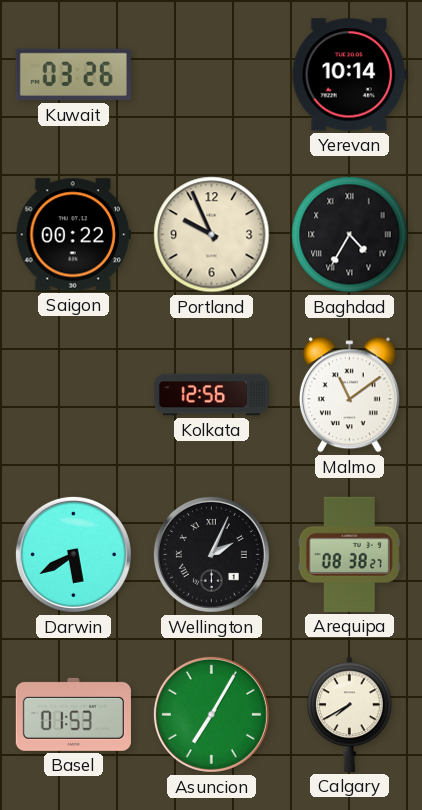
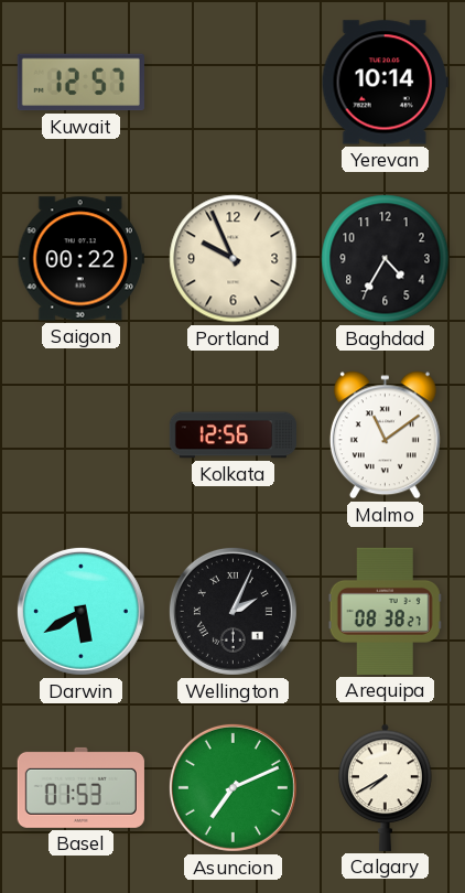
Kuwait: 03:26 -> 12:57
Baghdad numerals: Roman -> Arabic
Asuncion: 7:05 -> 7:11
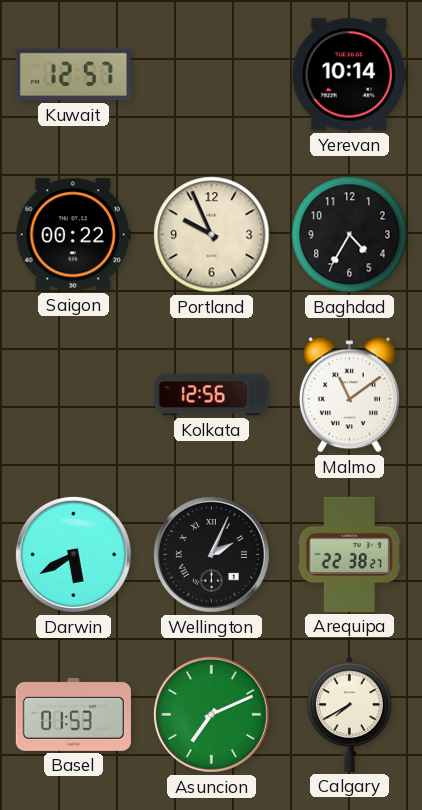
Arequipa: 08:38 -> 22:38
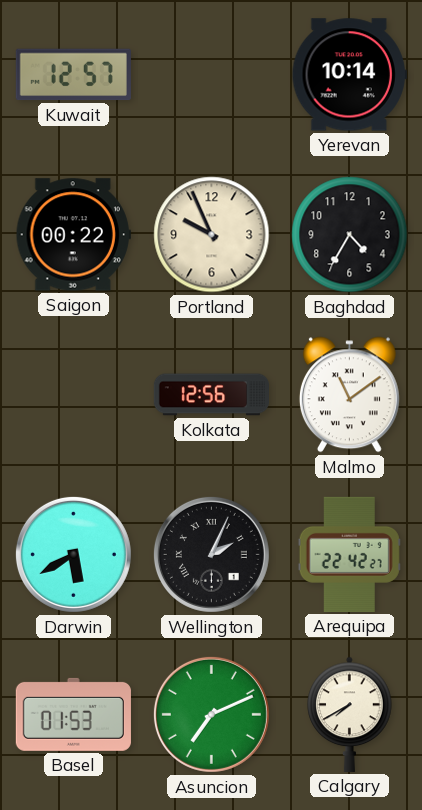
Arequipa: 22:38 -> 22:42
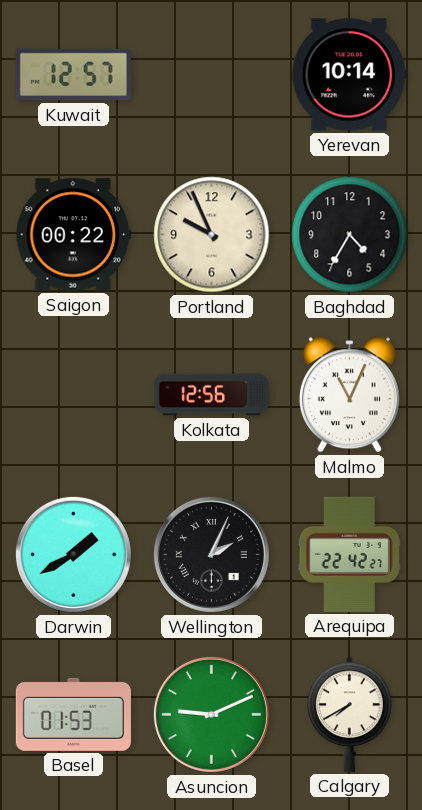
Malmo: 11:09 -> 11:04
Darwin: 5:40 -> 1:40
Asuncion: 7:11 -> 9:11
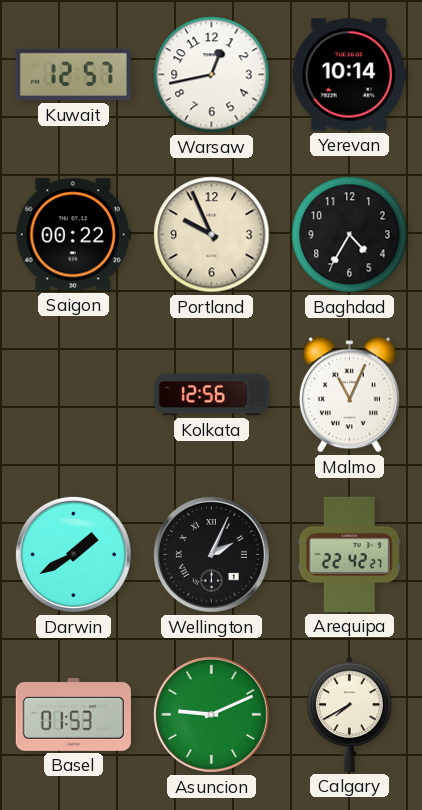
Warsaw: none -> 12:43
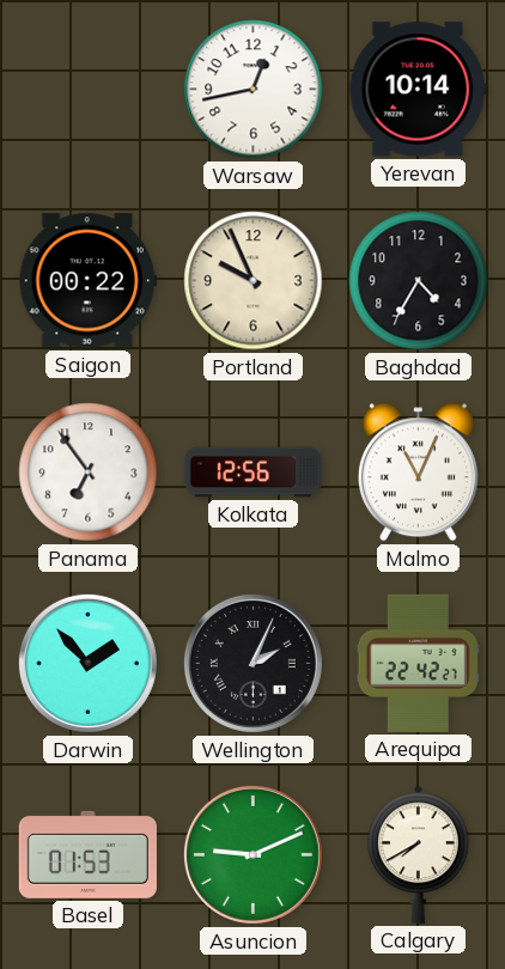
Kuwait: 12:57 -> none
Panama: none -> 6:54
Darwin: 1:40 -> 1:53
